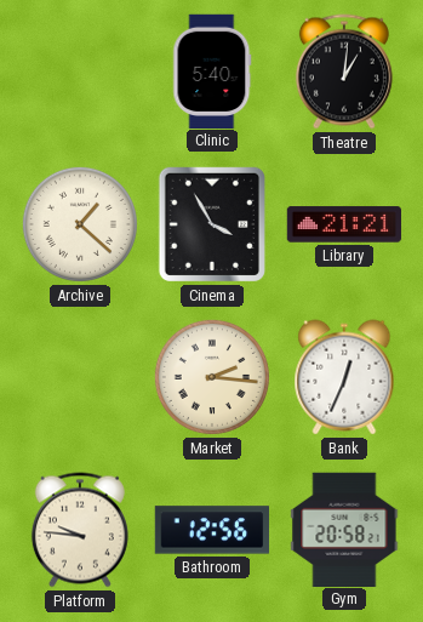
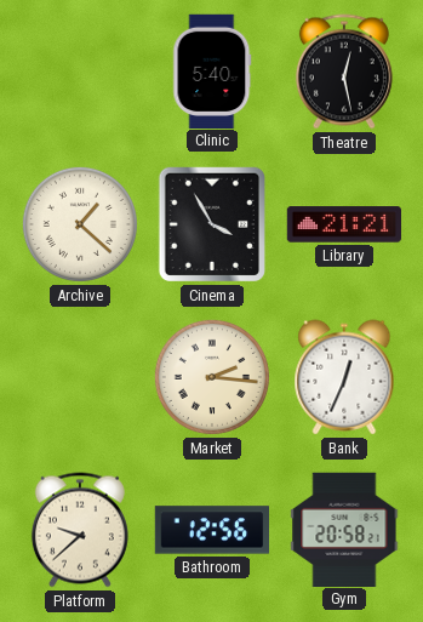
Theatre: 1:01 -> 12:28
Platform: 9:46 -> 9:38
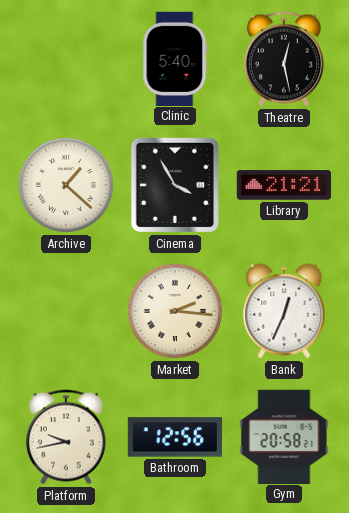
Platform: 9:38 -> 9:43
